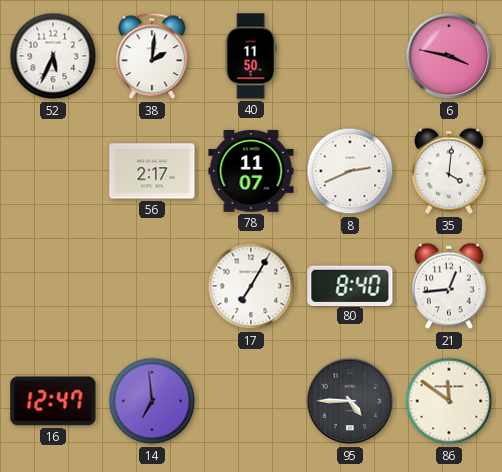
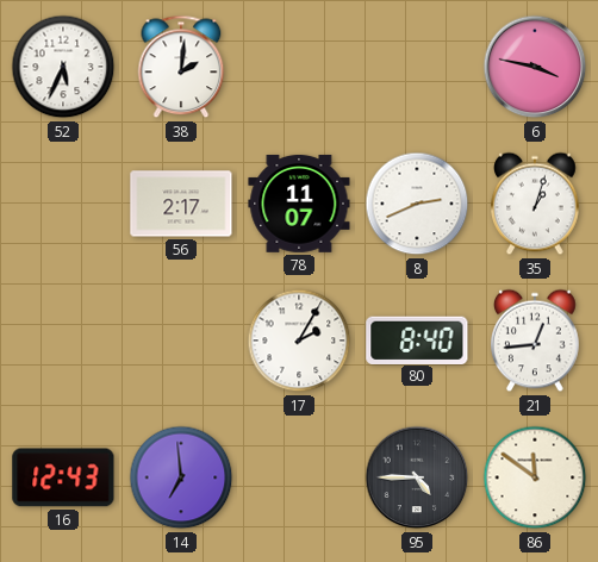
40: 11:50 -> none
35: 4:01 -> 1:03
17: 7:05 -> 2:05
16: 12:47 -> 12:43
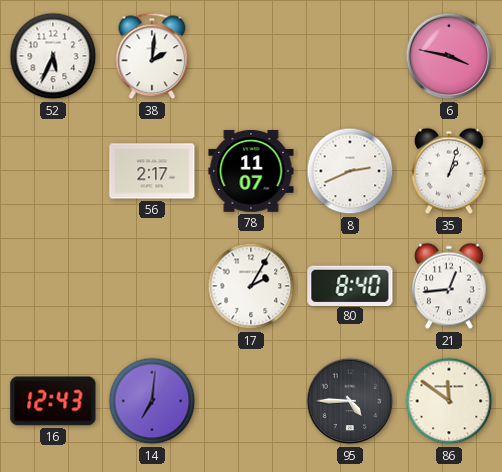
14: 6:59 -> 7:01
